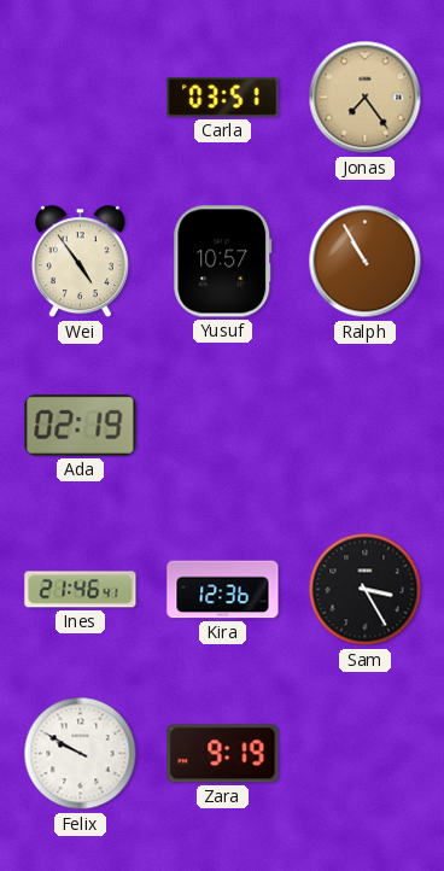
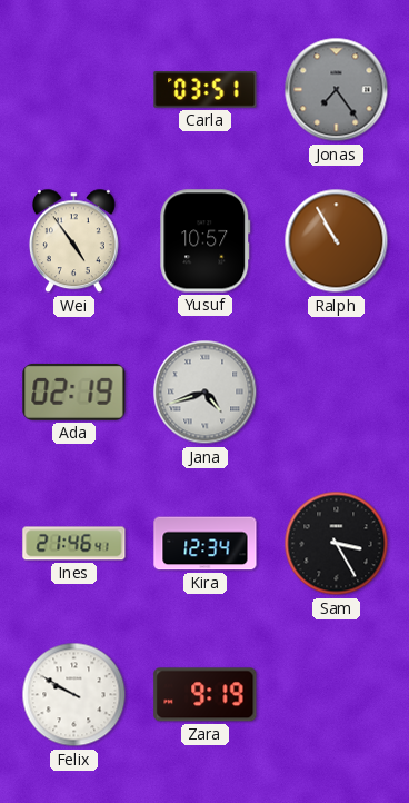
Jonas dial: champagne -> grey
Jana: none -> 4:42
Kira: 12:36 -> 12:34
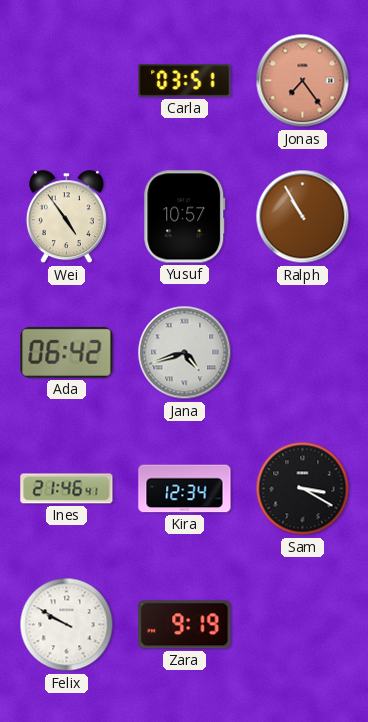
Jonas dial: grey -> salmon
Ada: 02:19 -> 06:42
Sam: 3:25 -> 3:20
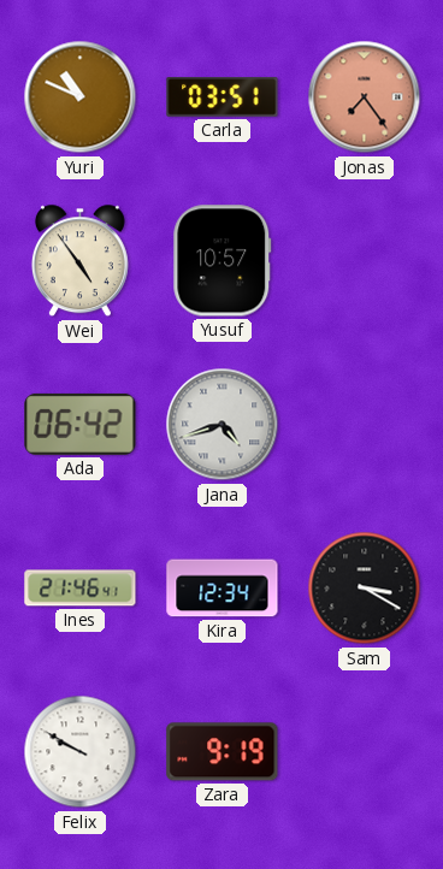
Yuri: none -> 10:49
Ralph: 10:55 -> none
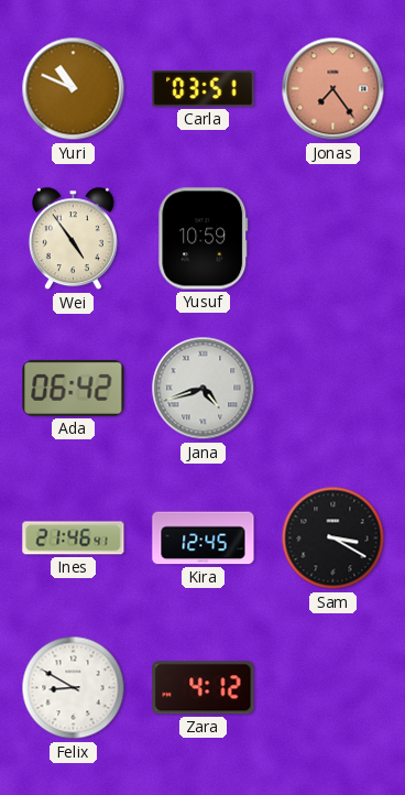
Yusuf: 10:57 -> 10:59
Kira: 12:34 -> 12:45
Felix: 9:50 -> 8:50
Zara: 9:19 -> 4:12
